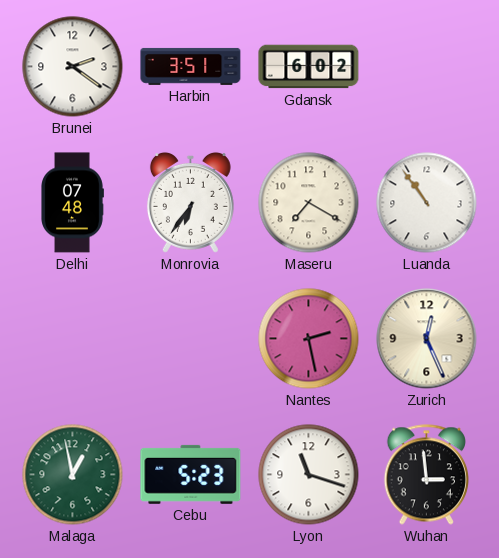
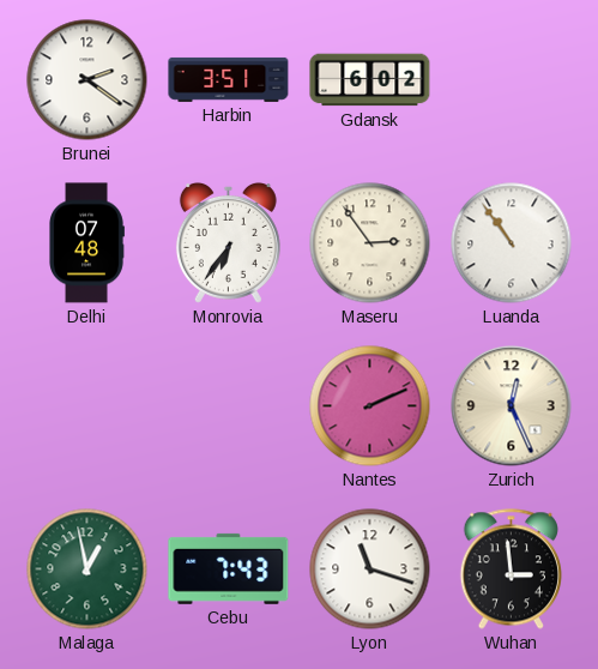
Maseru: 7:20 -> 2:54
Nantes: 2:28 -> 2:11
Cebu: 5:23 -> 7:43
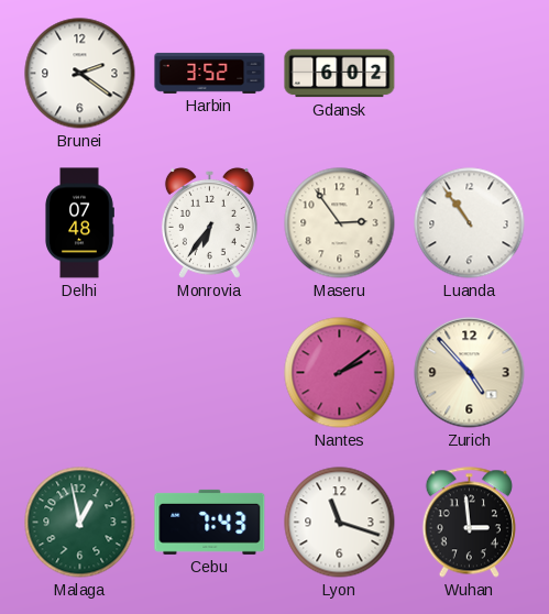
Harbin: 3:51 -> 3:52
Nantes: 2:11 -> 2:09
Zurich: 12:26 -> 4:53
